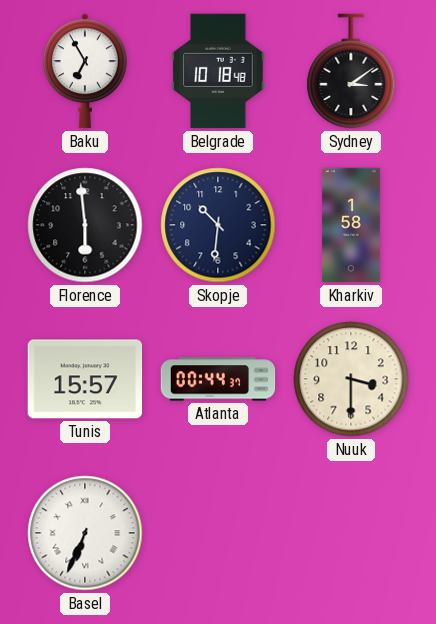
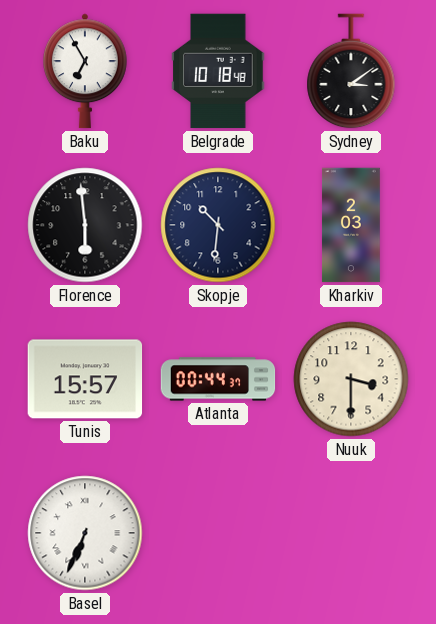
Kharkiv: 1:58 -> 2:03
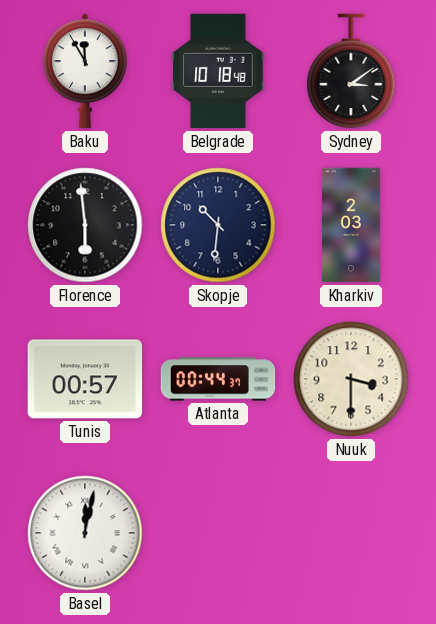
Baku: 6:55 -> 11:55
Tunis: 15:57 -> 00:57
Basel: 6:34 -> 12:02
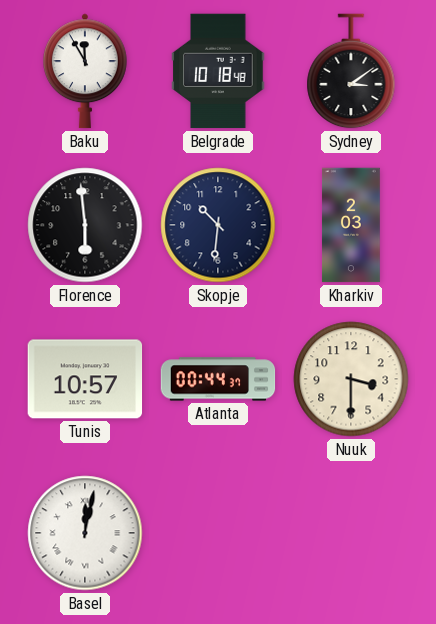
Tunis: 00:57 -> 10:57
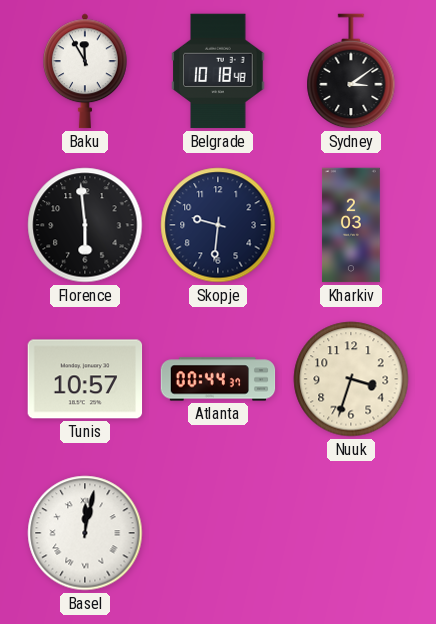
Skopje: 10:31 -> 9:31
Nuuk: 3:30 -> 3:33
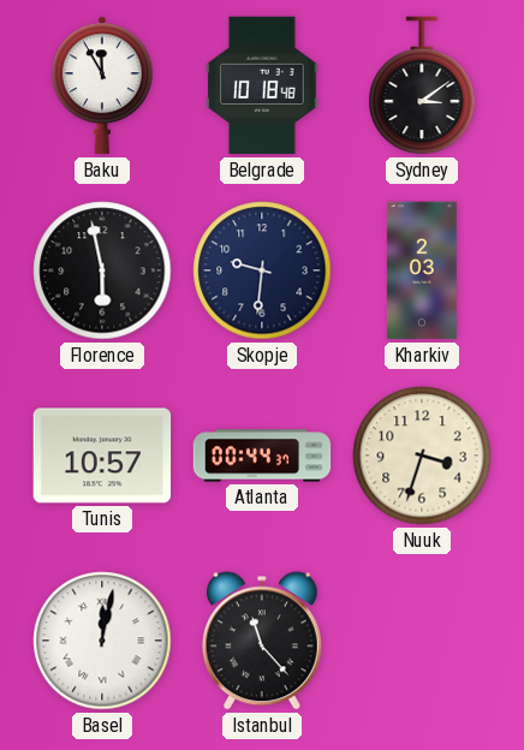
Florence: 5:59 -> 5:58
Istanbul: none -> 11:23
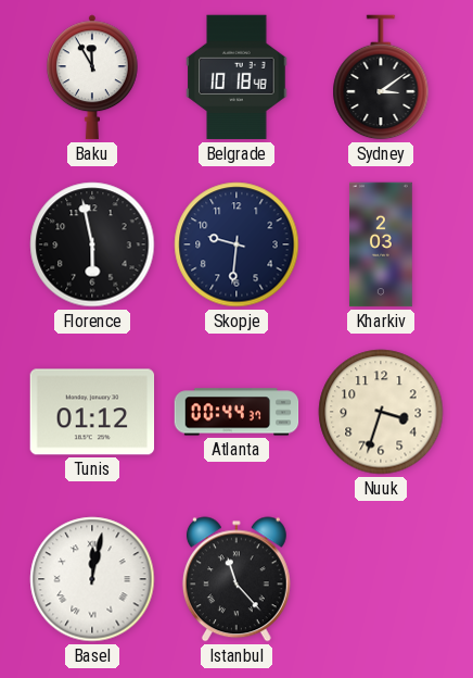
Tunis: 10:57 -> 01:12
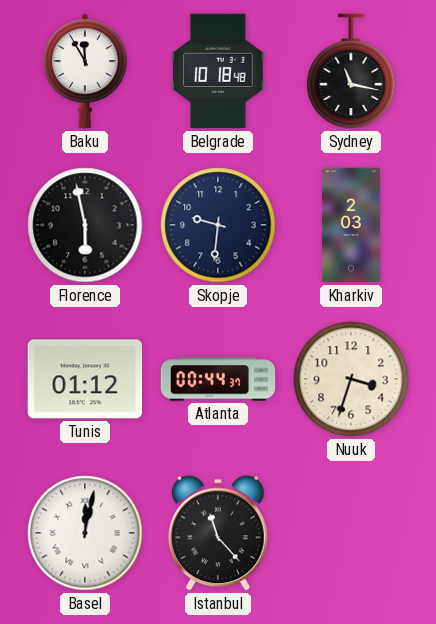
Sydney: 3:09 -> 11:17
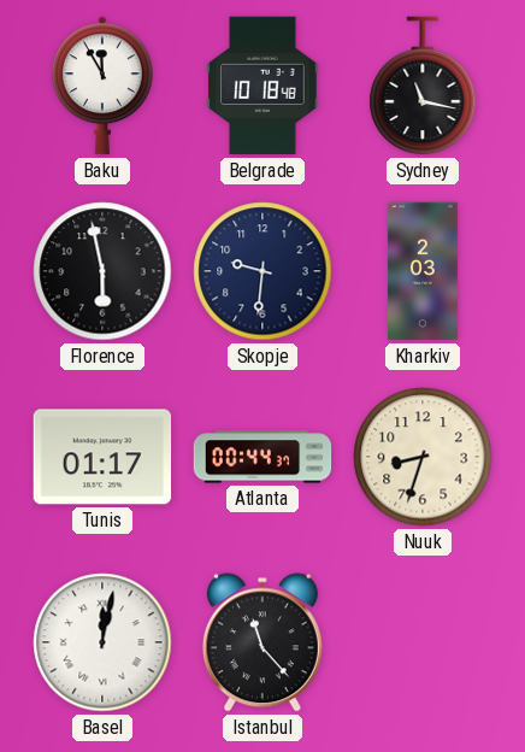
Tunis: 01:12 -> 01:17
Nuuk: 3:33 -> 8:33
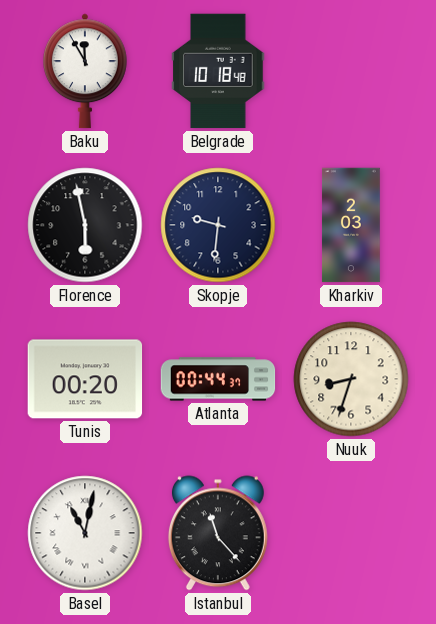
Sydney: 11:17 -> none
Tunis: 01:17 -> 00:20
Basel: 12:02 -> 11:02
